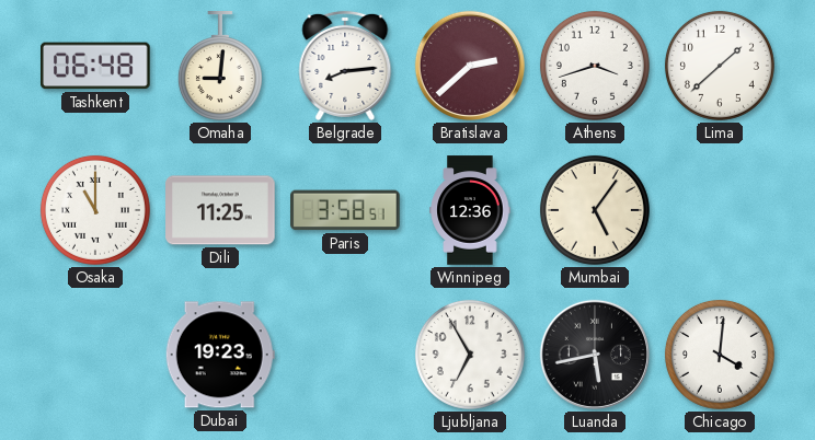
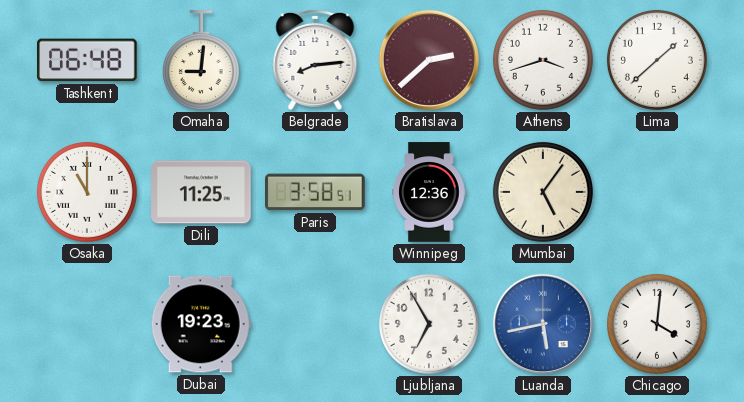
Luanda dial: black -> blue
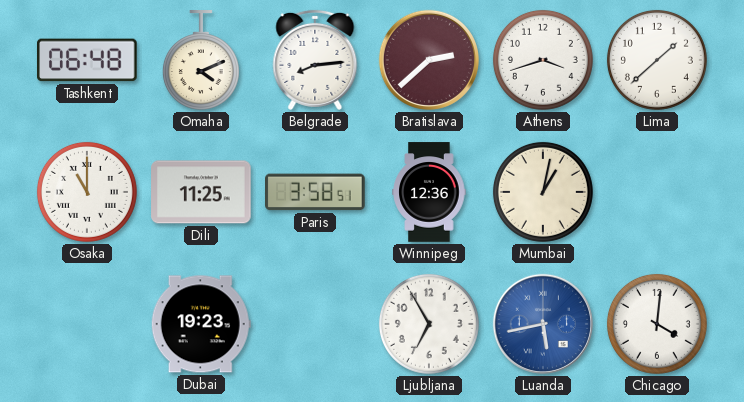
Omaha: 9:01 -> 4:11
Mumbai: 5:06 -> 1:02
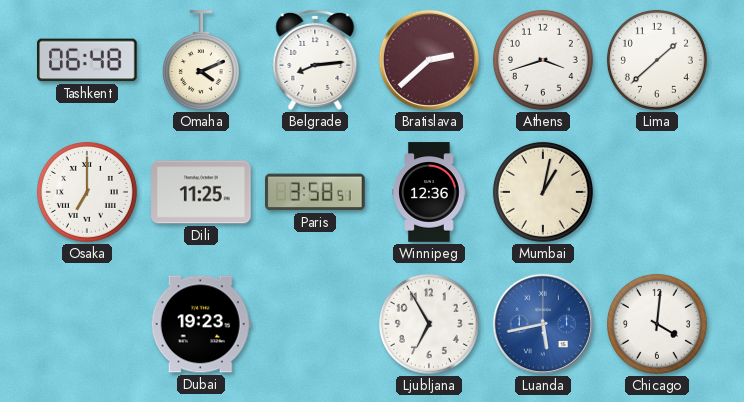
Osaka: 11:00 -> 7:00
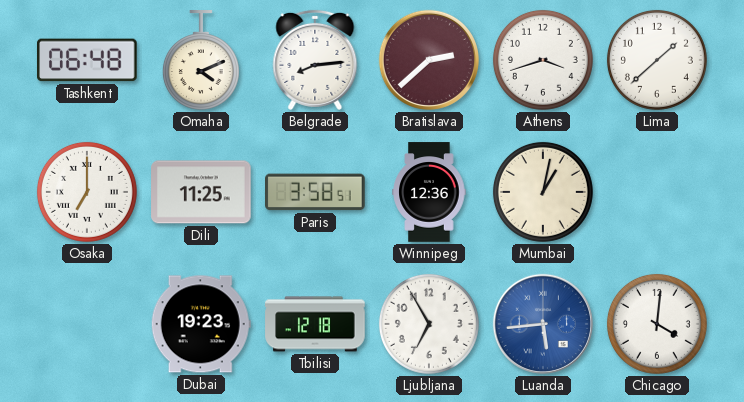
Tbilisi: none -> 12:18
Luanda: 5:43 -> 5:44
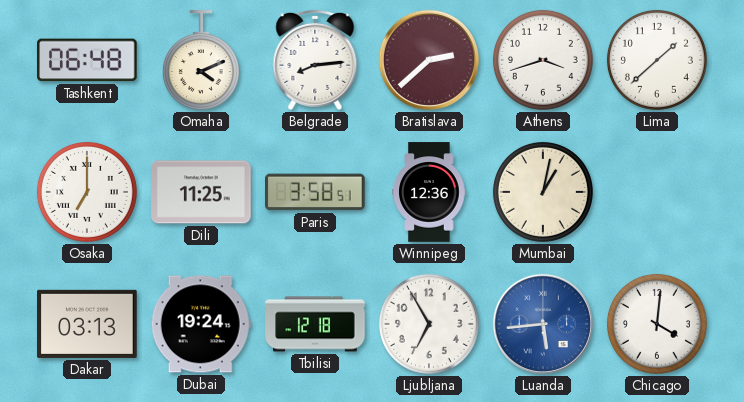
Dakar: none -> 03:13
Dubai: 19:23 -> 19:24
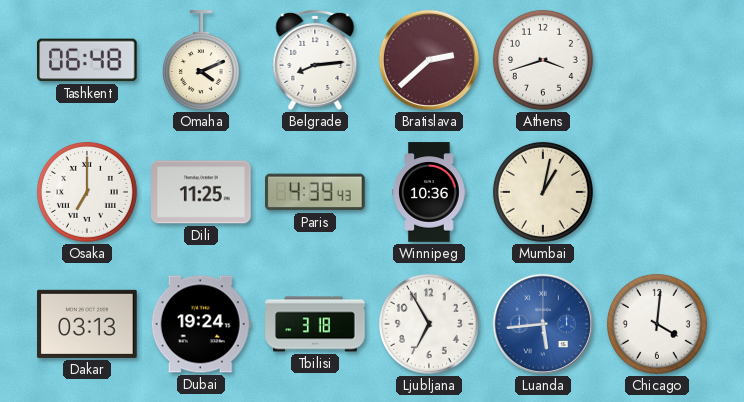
Lima: 1:38 -> none
Paris: 3:58 -> 4:39
Winnipeg: 12:36 -> 10:36
Tbilisi: 12:18 -> 3:18
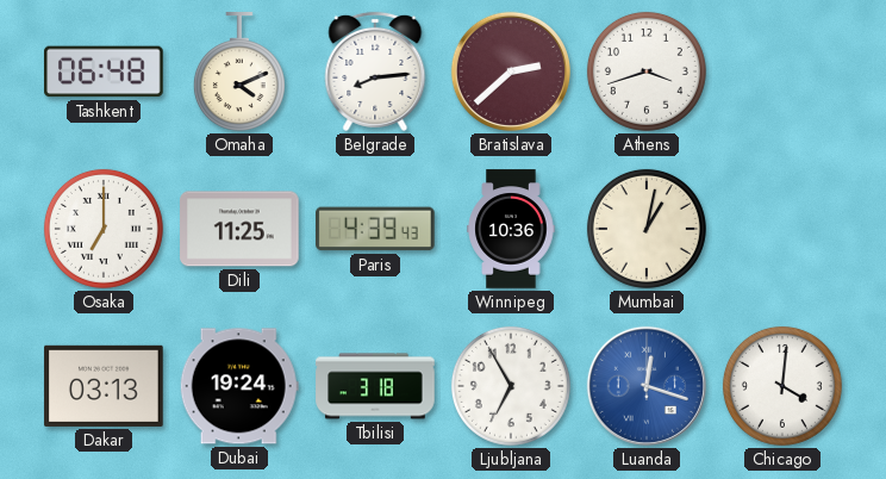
Luanda: 5:44 -> 12:18
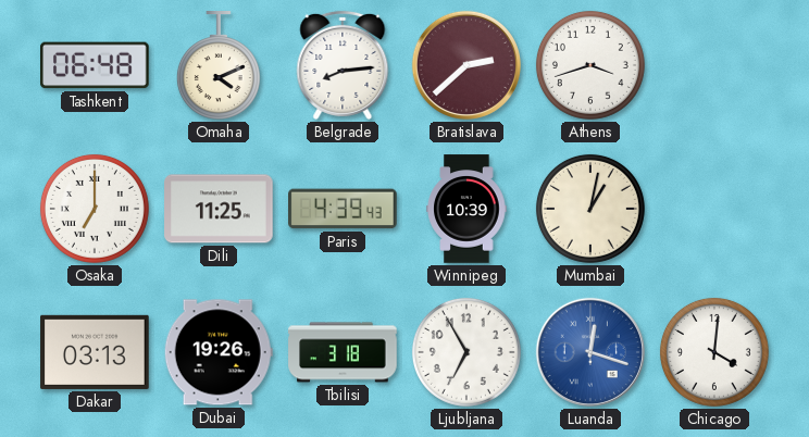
Winnipeg: 10:36 -> 10:39
Dubai: 19:24 -> 19:26
